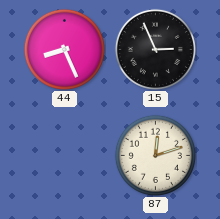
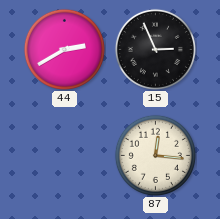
44: 8:26 -> 2:40
87: 12:12 -> 12:16
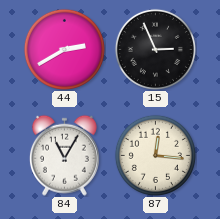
84: none -> 11:05
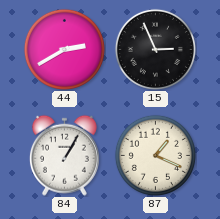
84: 11:05 -> 1:05
87: 12:16 -> 1:19
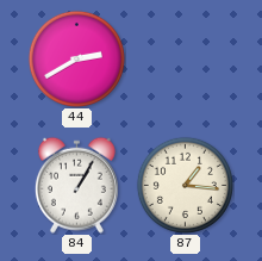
15: 2:56 -> none
87: 1:19 -> 1:16
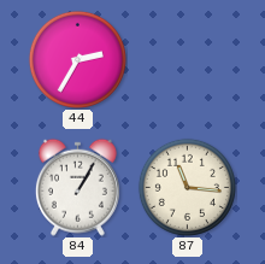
44: 2:40 -> 2:35
87: 1:16 -> 11:16
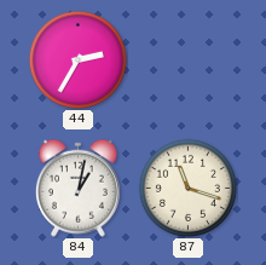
84: 1:05 -> 1:02
87: 11:16 -> 11:18
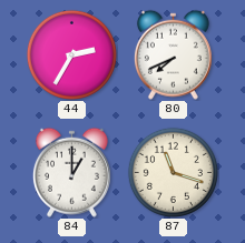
80: none -> 7:41
84: 1:02 -> 1:00
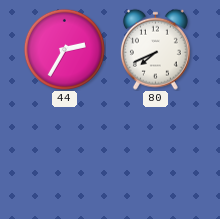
84: 1:00 -> none
87: 11:18 -> none
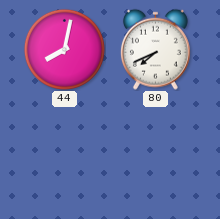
44: 2:35 -> 8:02
